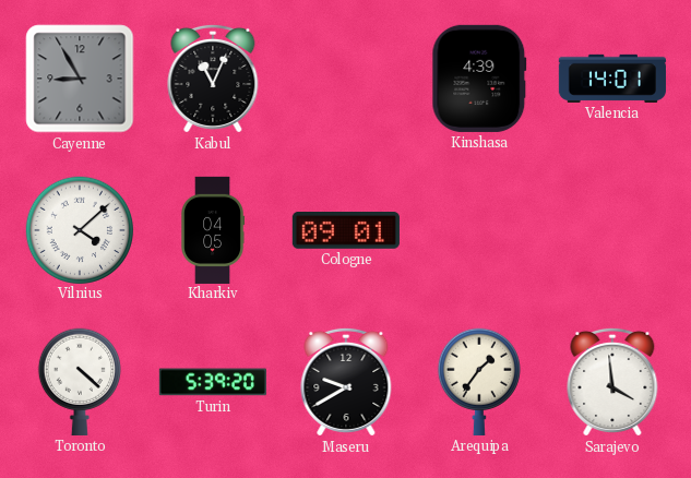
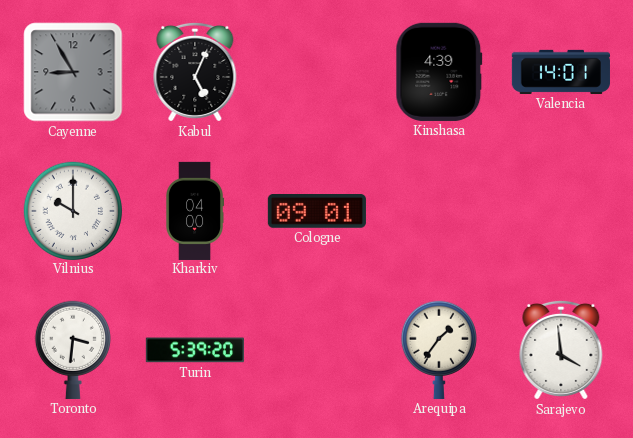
Kabul: 11:04 -> 5:04
Vilnius: 4:08 -> 10:00
Kharkiv: 04:05 -> 04:00
Toronto: 4:22 -> 3:31
Maseru: 9:40 -> none
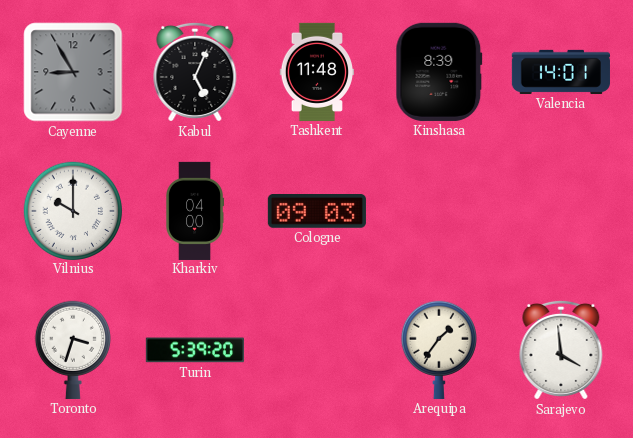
Tashkent: none -> 11:48
Kinshasa: 4:39 -> 8:39
Cologne: 09:01 -> 09:03
Toronto: 3:31 -> 3:33
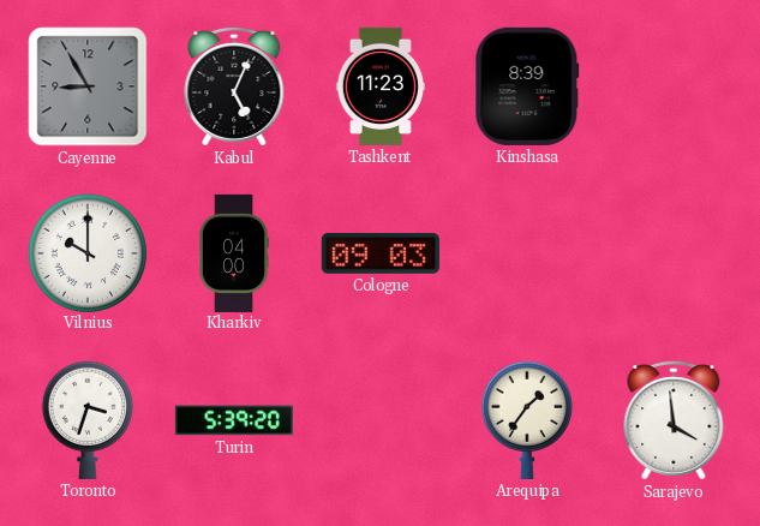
Tashkent: 11:48 -> 11:23
Valencia: 14:01 -> none
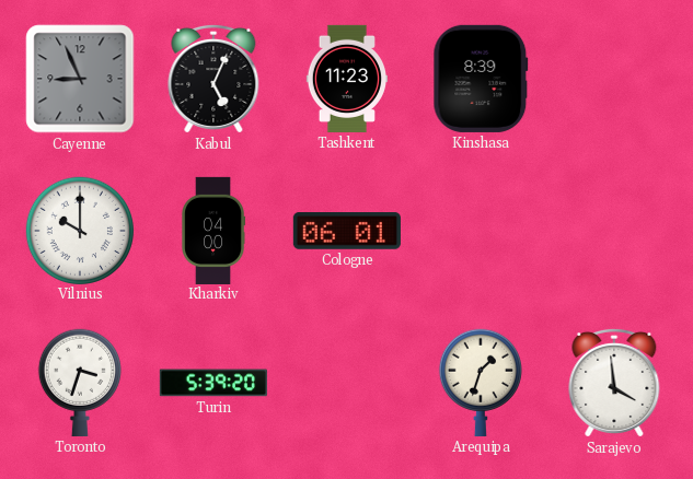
Cayenne: 8:55 -> 8:56
Cologne: 09:03 -> 06:01
Arequipa: 1:36 -> 1:33
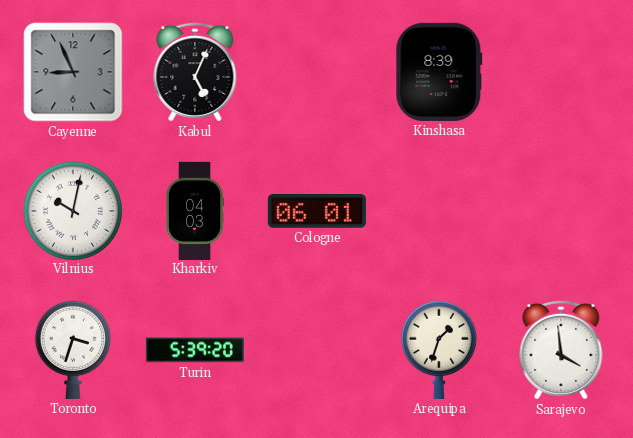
Tashkent: 11:23 -> none
Vilnius: 10:00 -> 10:02
Kharkiv: 04:00 -> 04:03
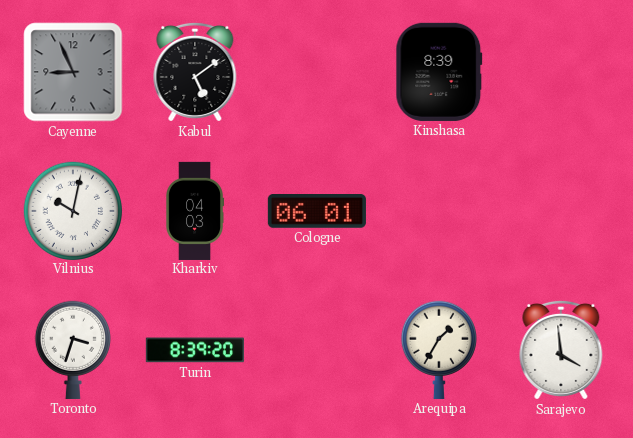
Kabul: 5:04 -> 5:09
Turin: 5:39 -> 8:39
Arequipa: 1:33 -> 1:35
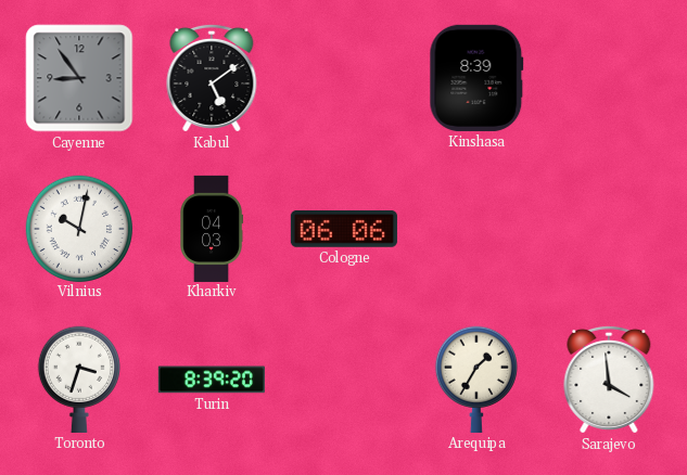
Cayenne: 8:56 -> 8:54
Cologne: 06:01 -> 06:06
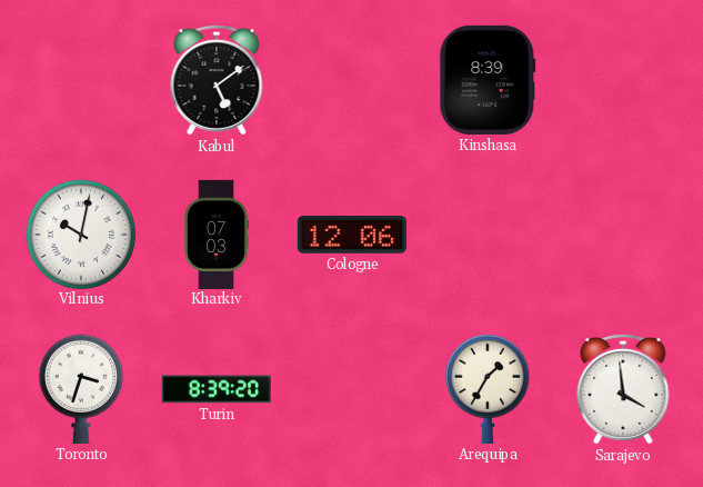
Cayenne: 8:54 -> none
Kharkiv: 04:03 -> 07:03
Cologne: 06:06 -> 12:06
